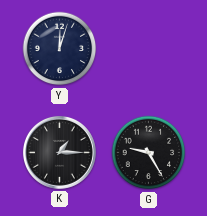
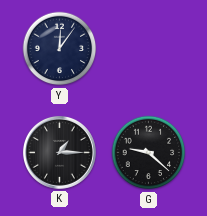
Y: 12:03 -> 12:06
G: 9:25 -> 9:22
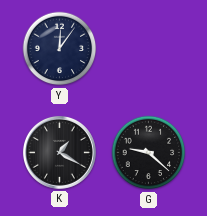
K: 1:15 -> 1:20
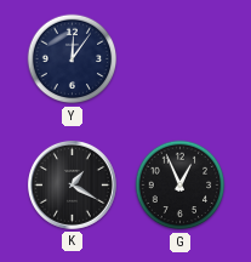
G: 9:22 -> 12:56
